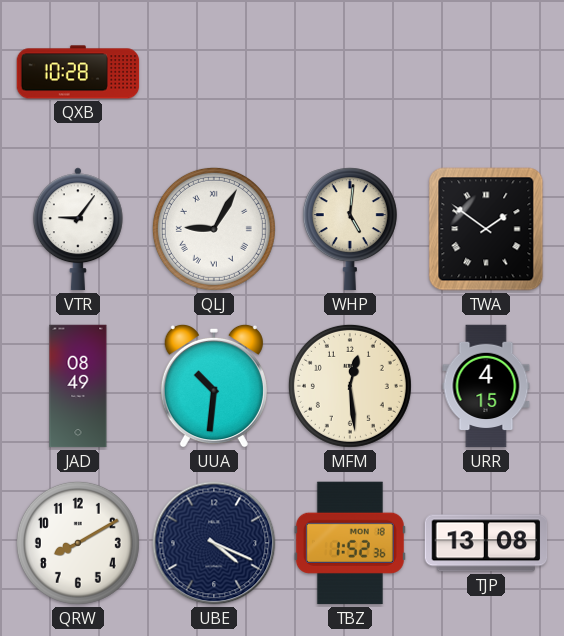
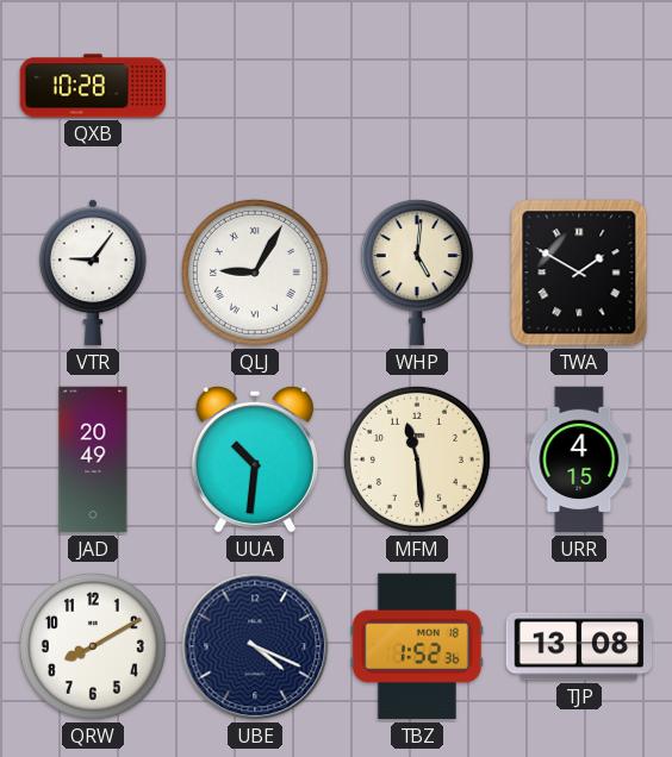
TWA: 1:51 -> 1:50
JAD: 08:49 -> 20:49
MFM: 12:29 -> 11:29
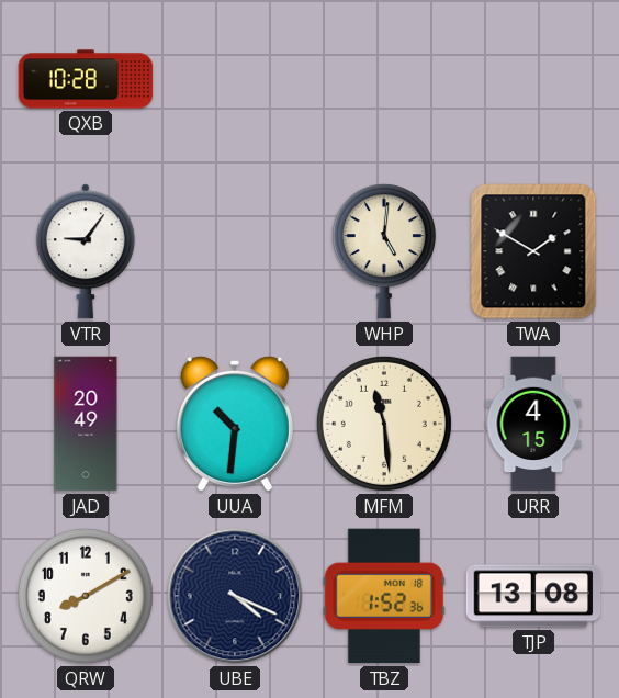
QLJ: 9:05 -> none
